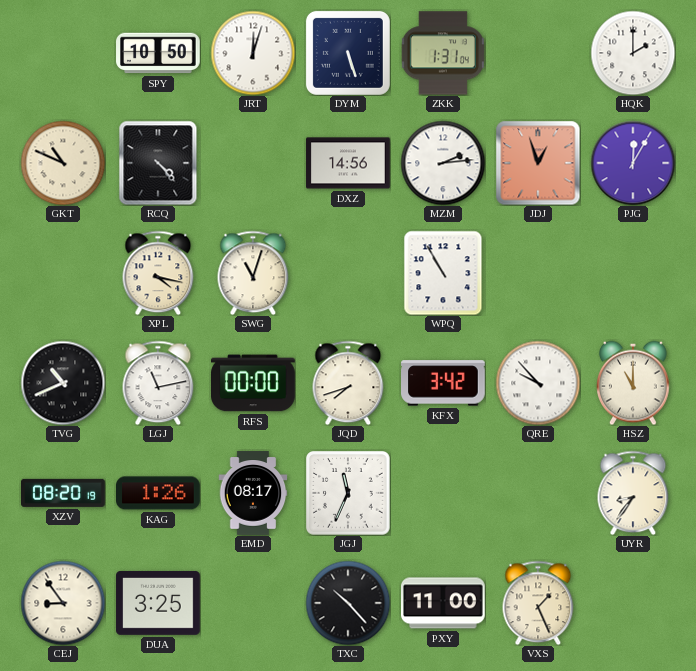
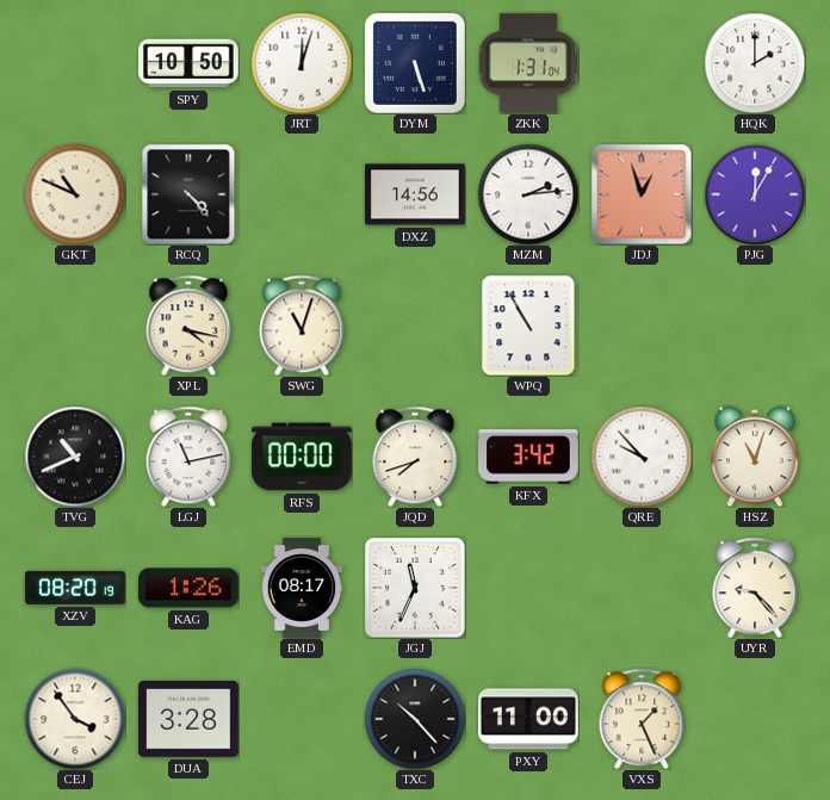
HSZ: 11:00 -> 11:03
UYR: 8:36 -> 9:23
CEJ: 8:54 -> 3:54
DUA: 3:25 -> 3:28
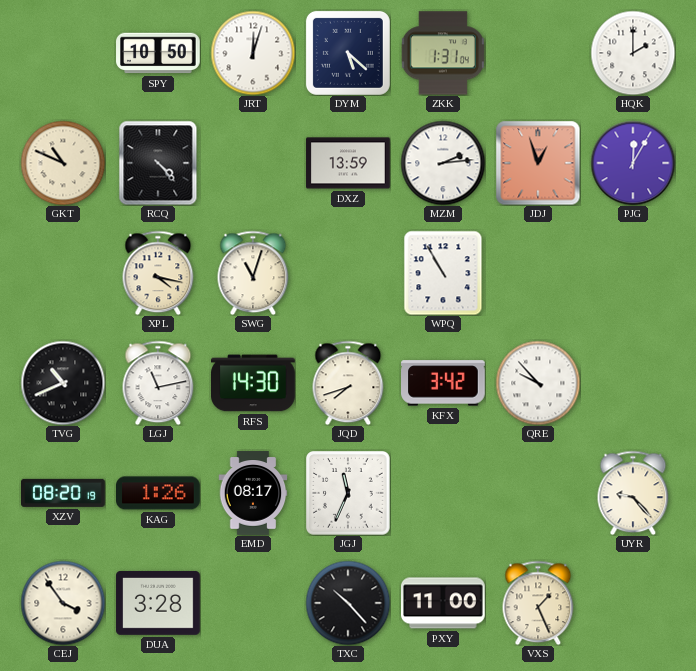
DYM: 5:27 -> 5:22
DXZ: 14:56 -> 13:59
RFS: 00:00 -> 14:30
HSZ: 11:03 -> none
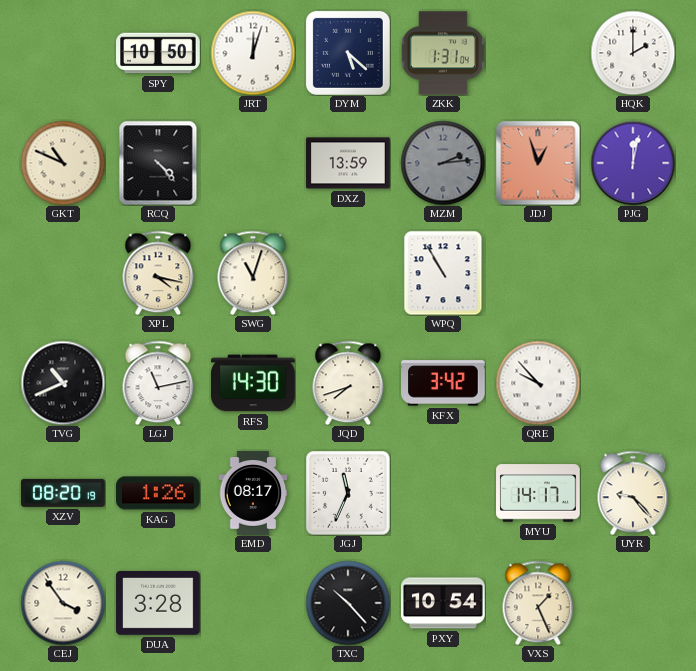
MZM dial: white -> grey
PJG: 12:05 -> 12:02
MYU: none -> 14:17
PXY: 11:00 -> 10:54
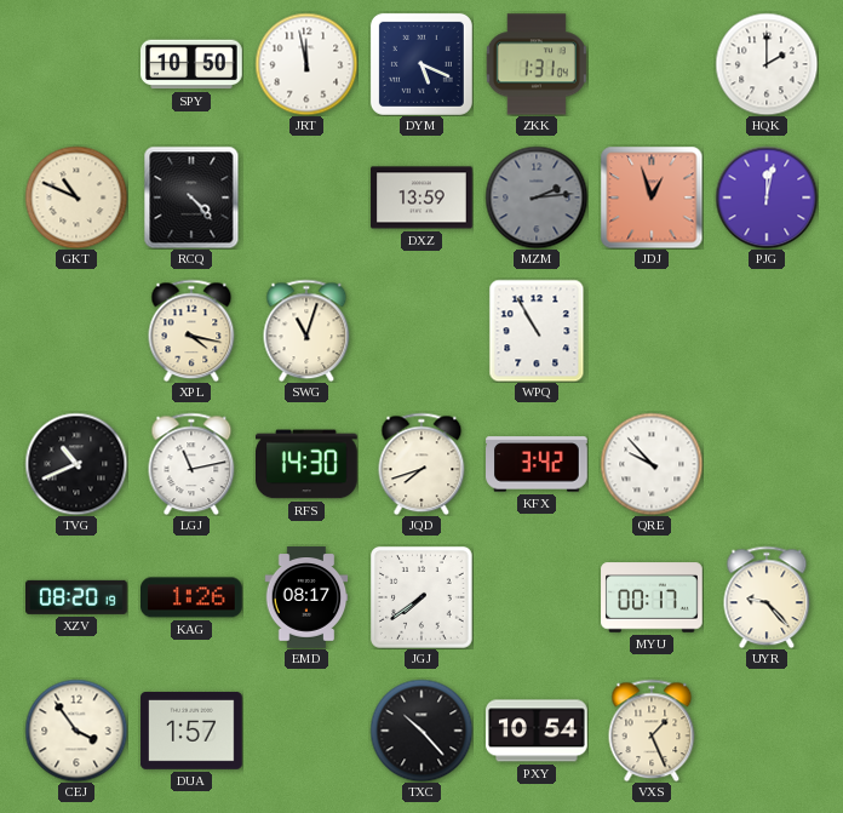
JRT: 12:03 -> 11:58
DYM: 5:22 -> 5:19
JGJ: 11:34 -> 7:39
MYU: 14:17 -> 00:17
DUA: 3:28 -> 1:57
